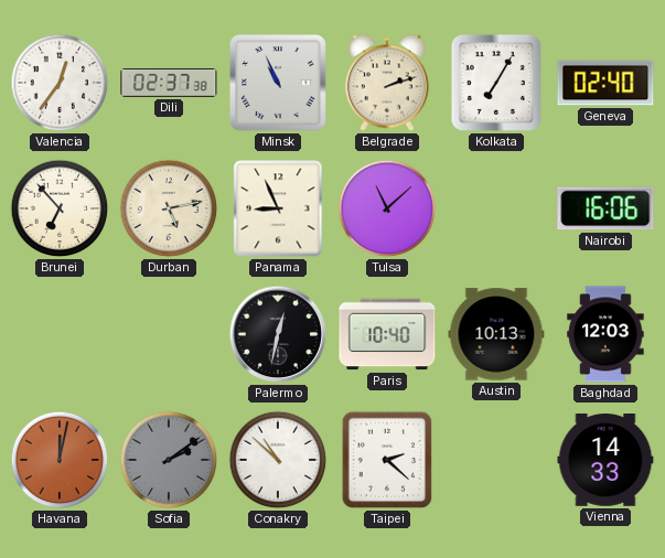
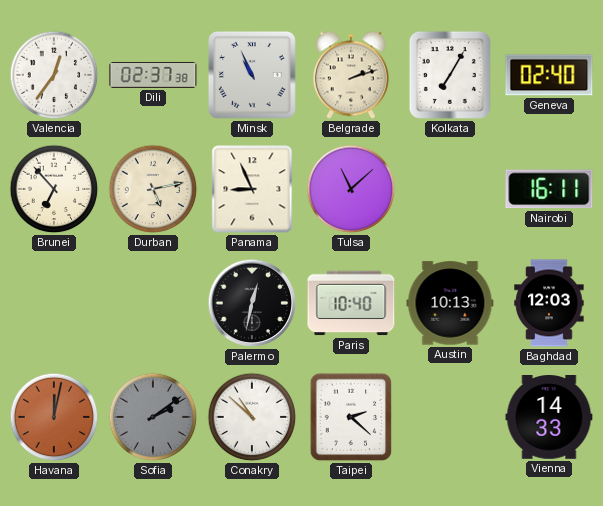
Nairobi: 16:06 -> 16:11
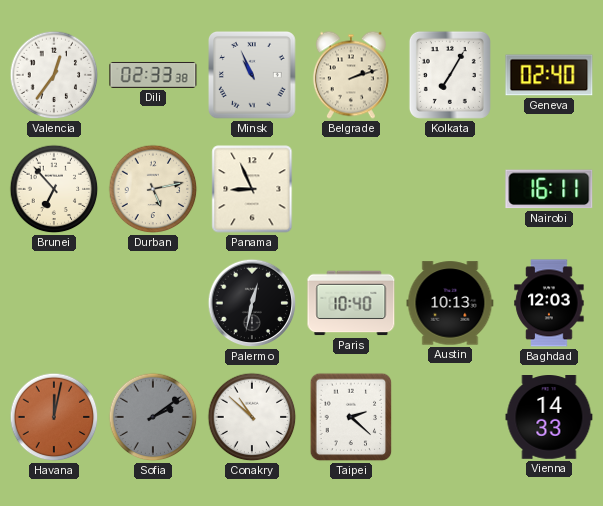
Dili: 02:37 -> 02:33
Tulsa: 11:08 -> none
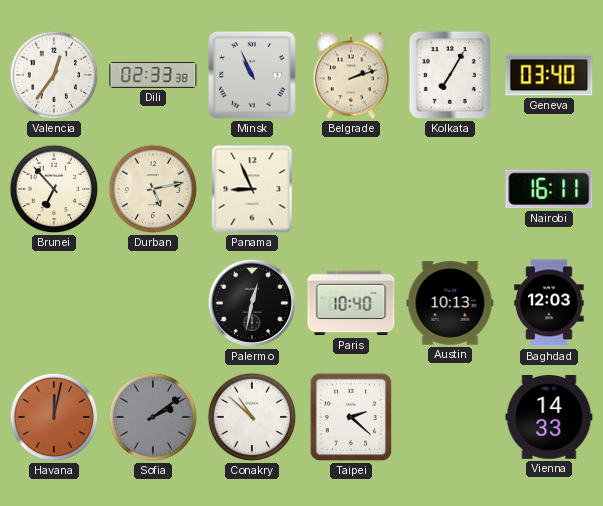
Geneva: 02:40 -> 03:40
